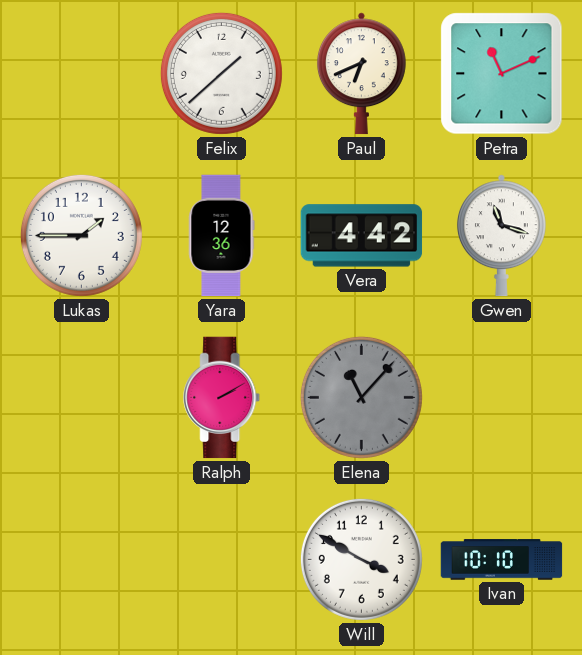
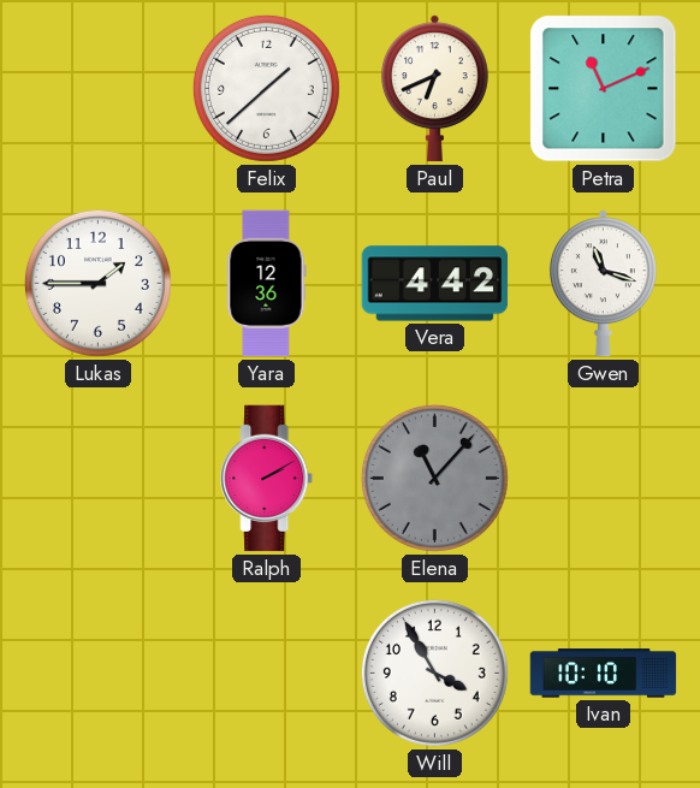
Will: 3:50 -> 3:55
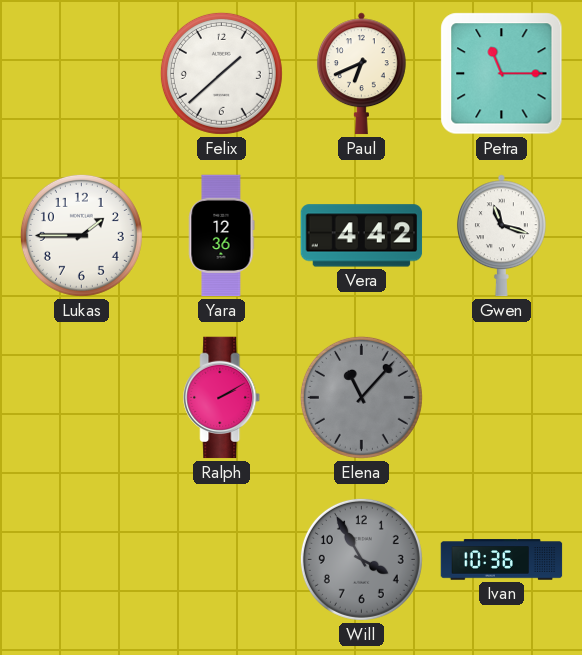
Petra: 11:11 -> 11:15
Will dial: white -> grey
Ivan: 10:10 -> 10:36
